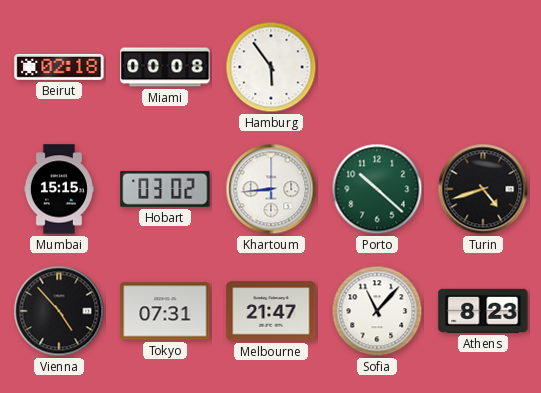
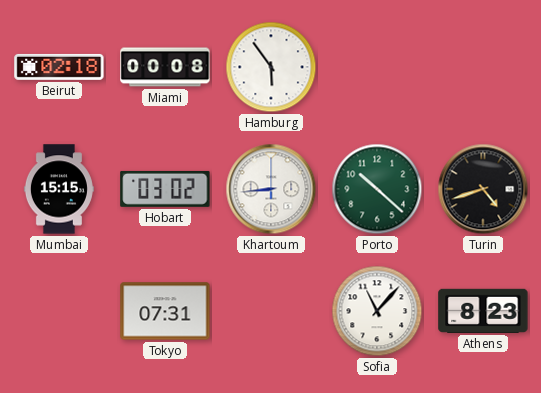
Vienna: 4:53 -> none
Melbourne: 21:47 -> none
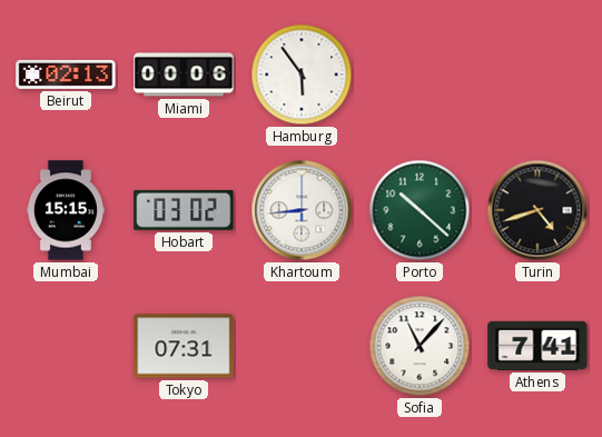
Beirut: 02:18 -> 02:13
Miami: 00:08 -> 00:06
Athens: 8:23 -> 7:41
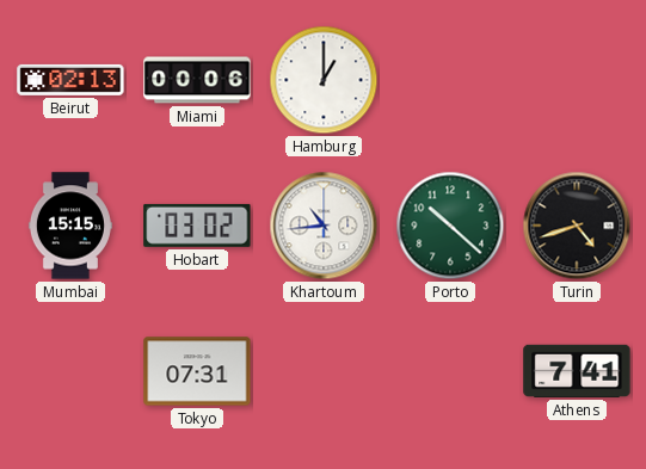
Hamburg: 5:54 -> 1:00
Khartoum: 8:44 -> 10:44
Sofia: 11:07 -> none
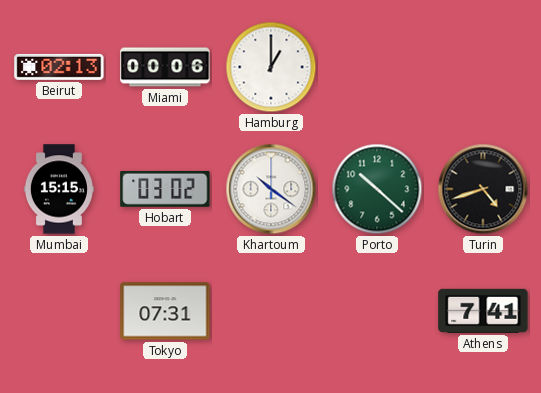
Khartoum: 10:44 -> 10:21
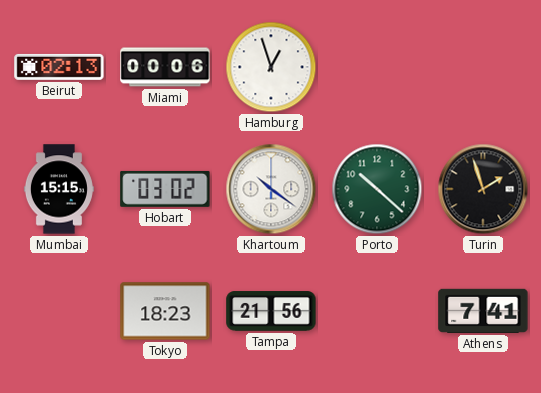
Hamburg: 1:00 -> 12:57
Turin: 4:42 -> 1:57
Tokyo: 07:31 -> 18:23
Tampa: none -> 21:56
